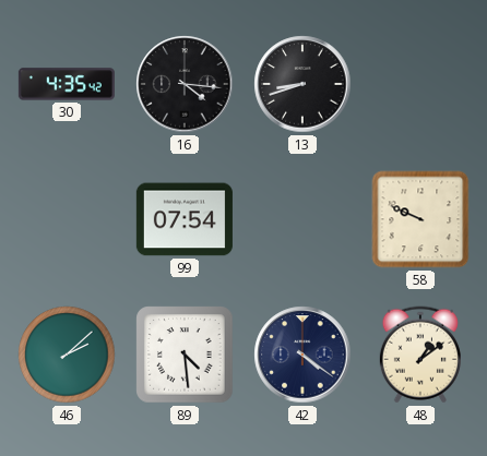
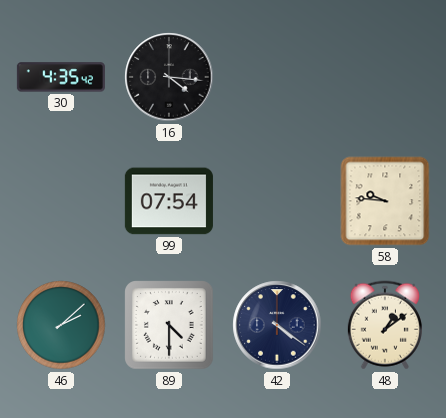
13: 8:42 -> none
58: 9:49 -> 9:46
89: 4:29 -> 4:30
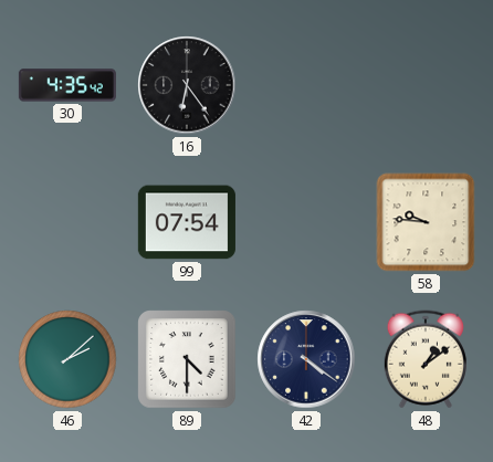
16: 4:16 -> 6:24
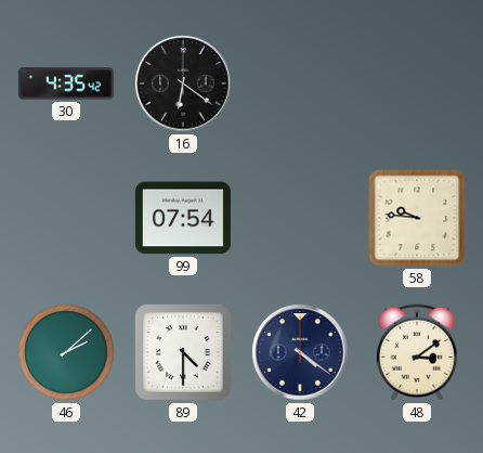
16: 6:24 -> 6:21
48: 1:09 -> 3:09
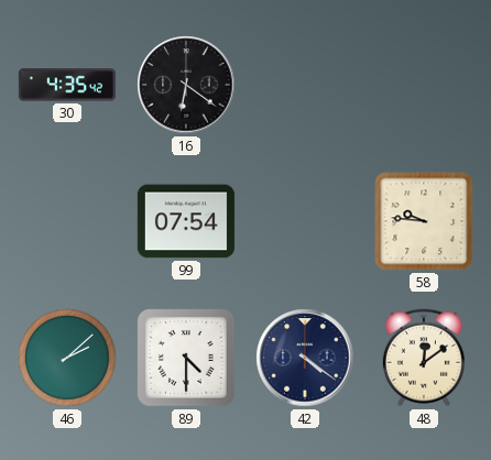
48: 3:09 -> 12:09
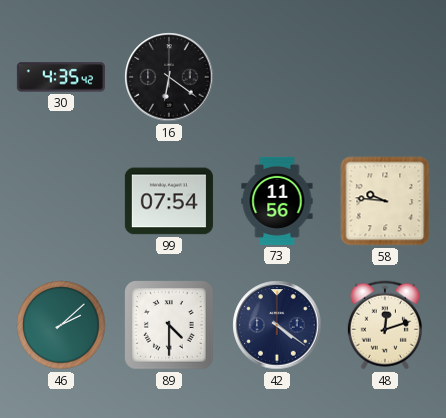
73: none -> 11:56
48: 12:09 -> 12:12
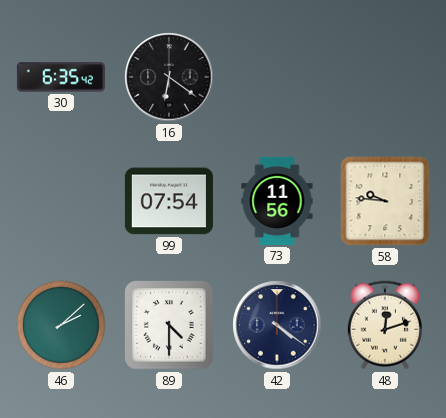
30: 4:35 -> 6:35
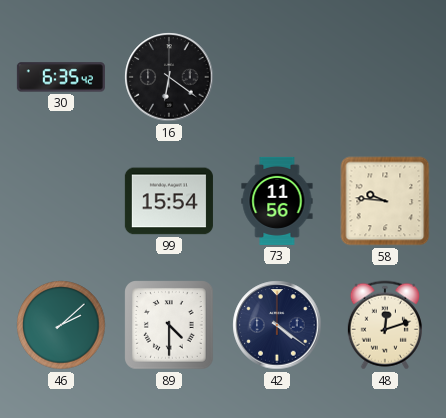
99: 07:54 -> 15:54
